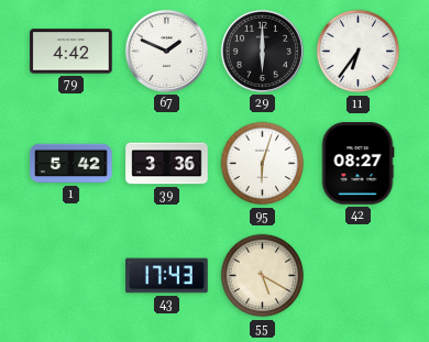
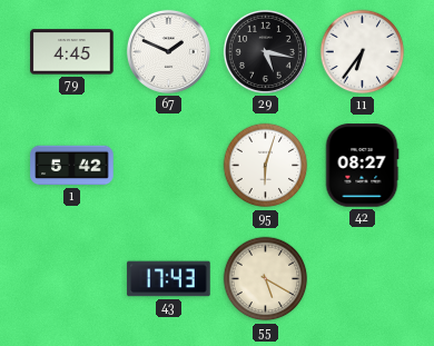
79: 4:42 -> 4:45
29: 6:00 -> 5:17
39: 3:36 -> none
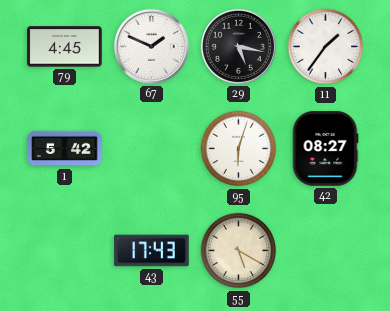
11: 6:36 -> 1:36
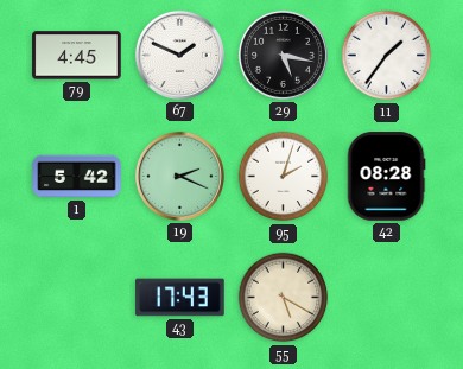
19: none -> 2:19
95: 6:03 -> 2:03
42: 08:27 -> 08:28
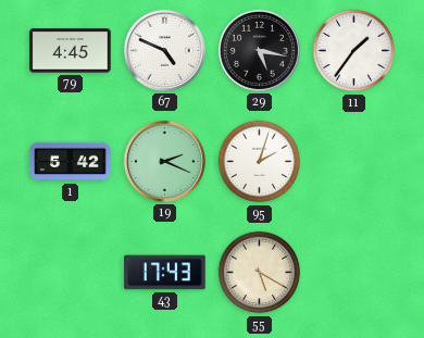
67: 1:49 -> 4:49
42: 08:28 -> none
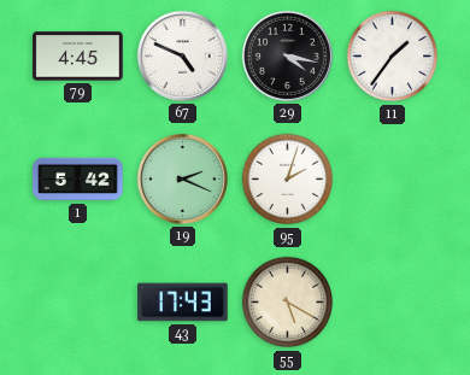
29: 5:17 -> 4:17
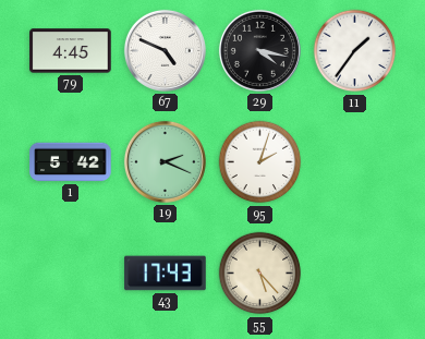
55: 5:20 -> 5:23
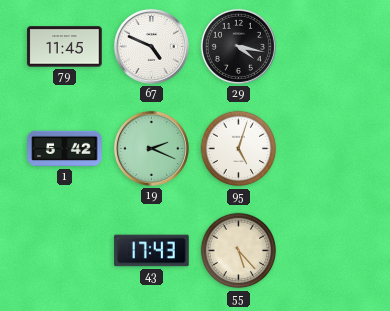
79: 4:45 -> 11:45
11: 1:36 -> none
95: 2:03 -> 5:03
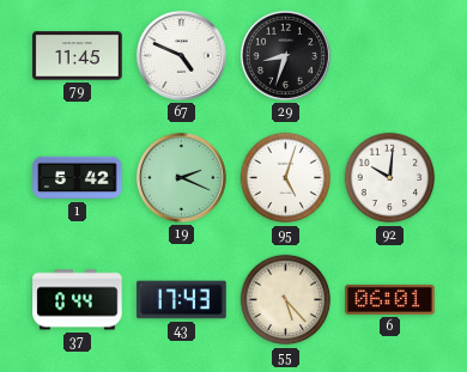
29: 4:17 -> 8:33
92: none -> 10:01
37: none -> 0:44
6: none -> 06:01
